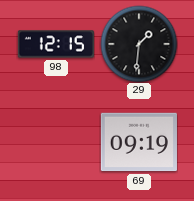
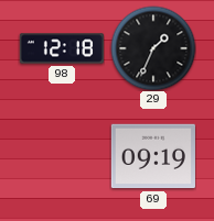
98: 12:15 -> 12:18
29: 1:31 -> 1:34
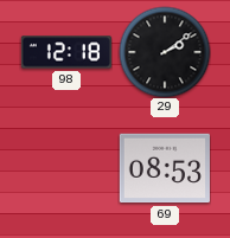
29: 1:34 -> 2:09
69: 09:19 -> 08:53
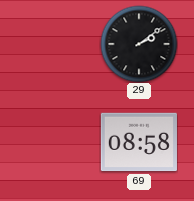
98: 12:18 -> none
69: 08:53 -> 08:58
